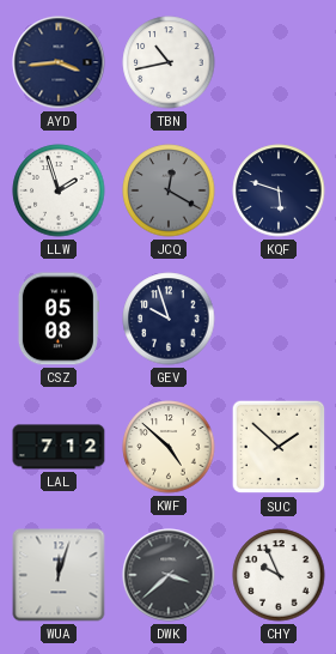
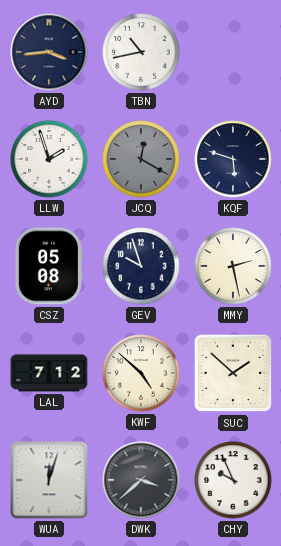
MMY: none -> 2:28
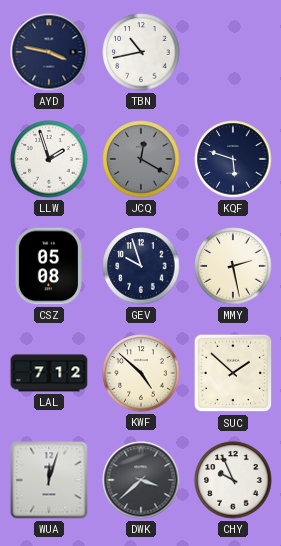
AYD: 3:44 -> 3:47
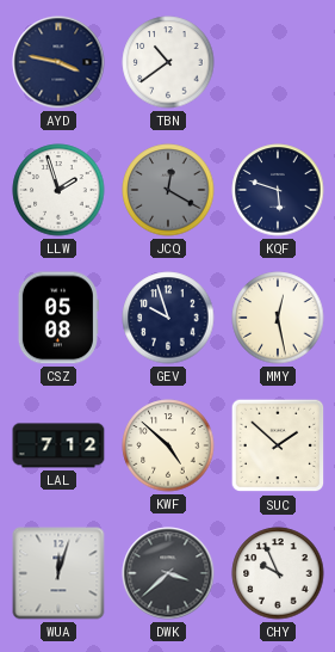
TBN: 10:43 -> 10:39
MMY: 2:28 -> 12:28
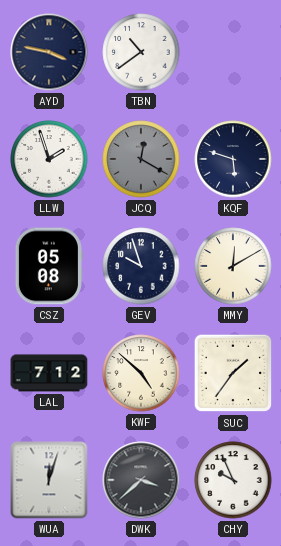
MMY: 12:28 -> 12:10
SUC: 1:52 -> 1:36
